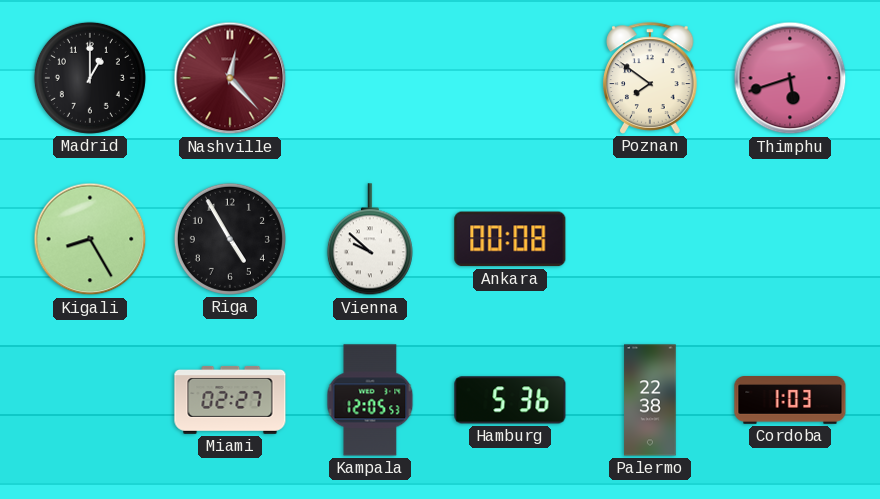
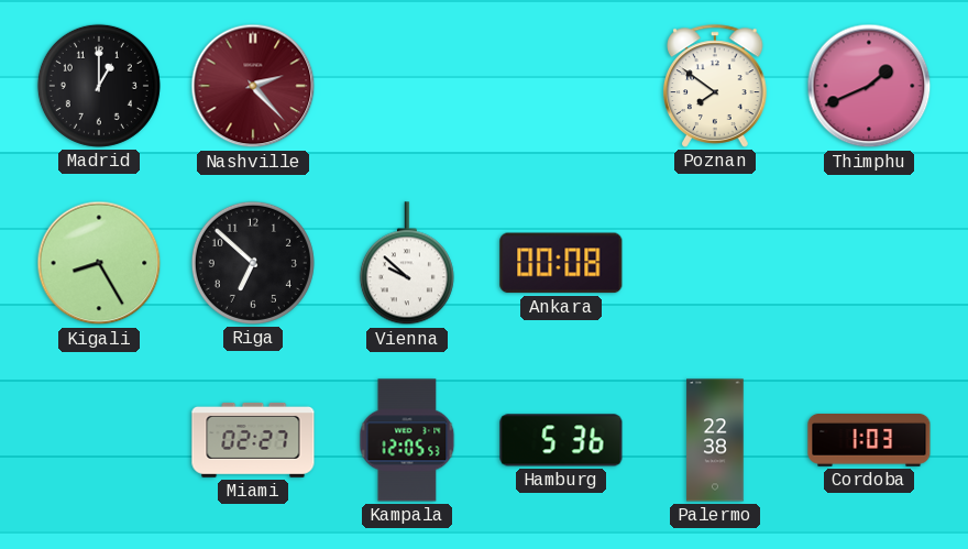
Nashville: 12:23 -> 2:23
Thimphu: 5:42 -> 1:41
Riga: 4:55 -> 6:52
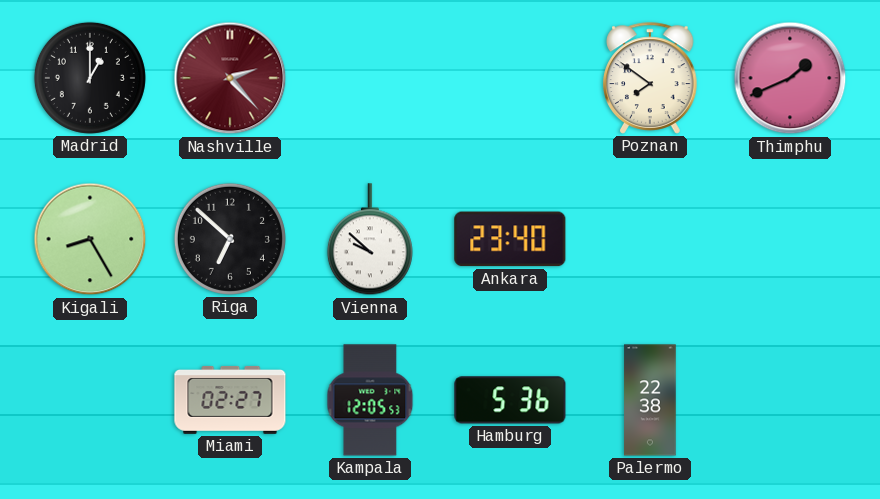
Ankara: 00:08 -> 23:40
Cordoba: 1:03 -> none
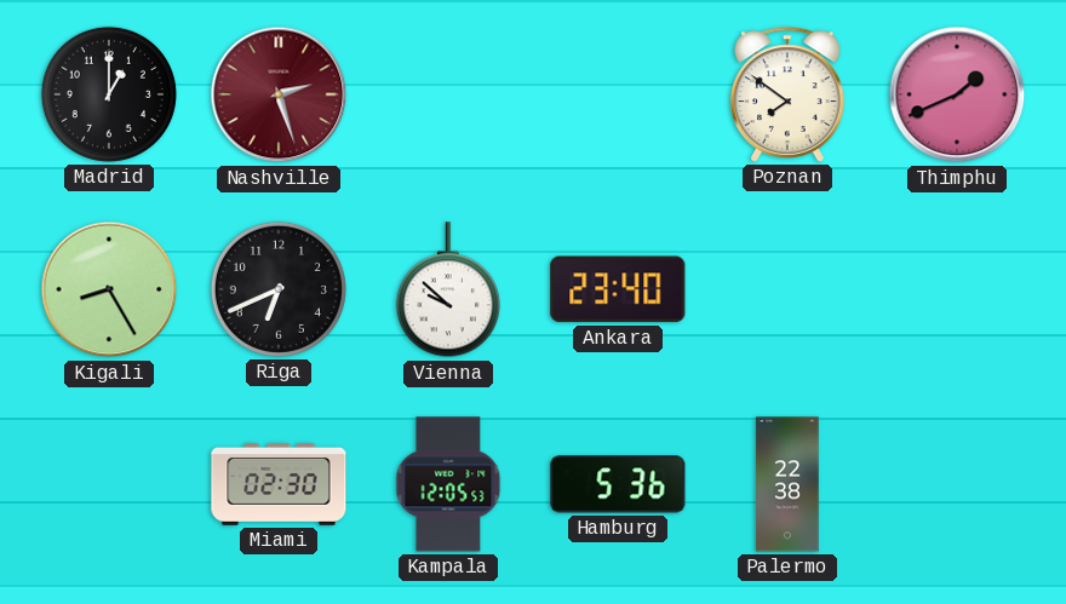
Nashville: 2:23 -> 2:27
Riga: 6:52 -> 6:41
Miami: 02:27 -> 02:30
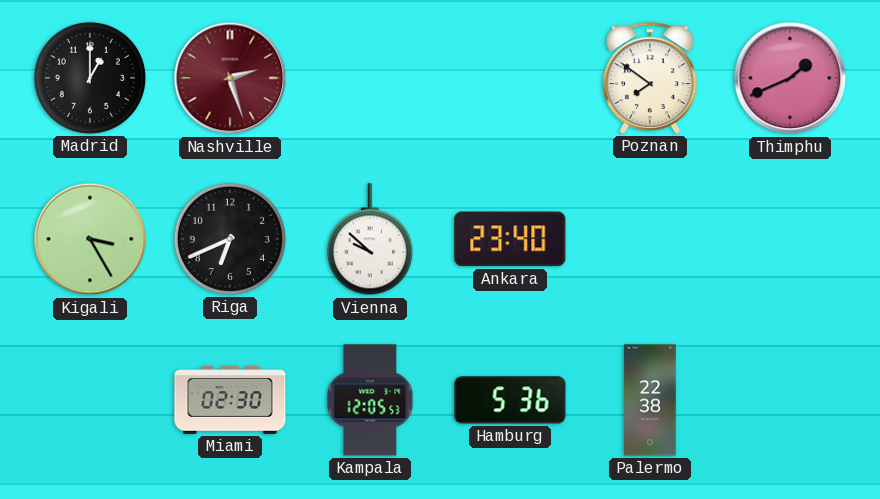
Kigali: 8:25 -> 3:25
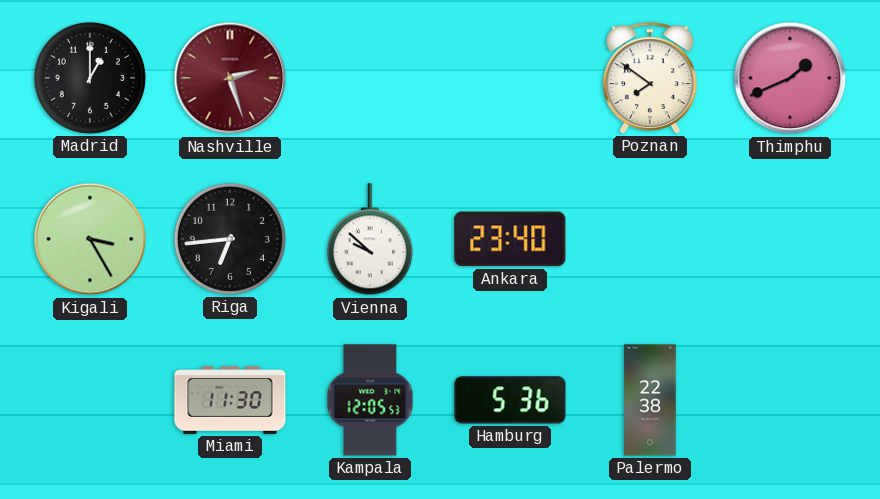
Riga: 6:41 -> 6:44
Miami: 02:30 -> 11:30
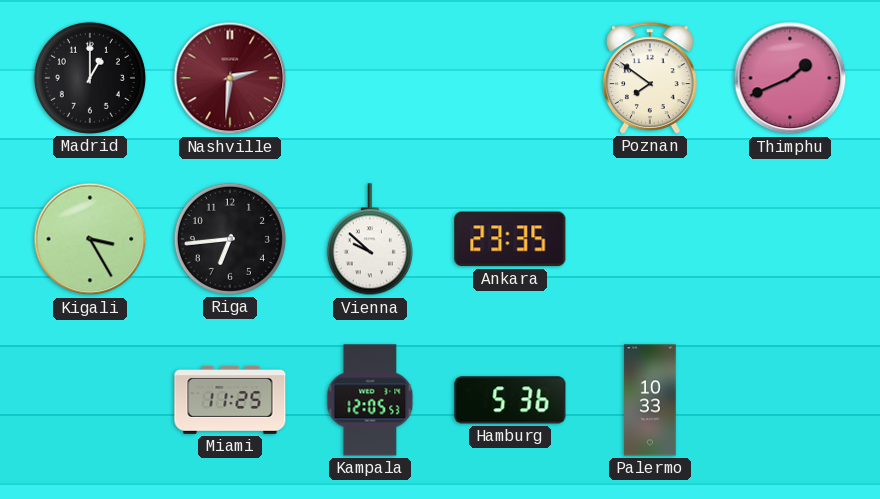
Nashville: 2:27 -> 2:31
Ankara: 23:40 -> 23:35
Miami: 11:30 -> 11:25
Palermo: 22:38 -> 10:33
